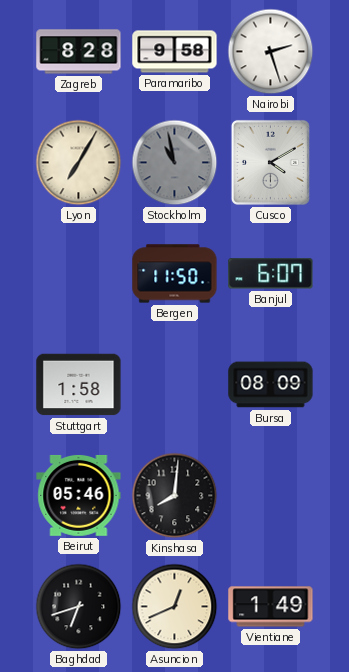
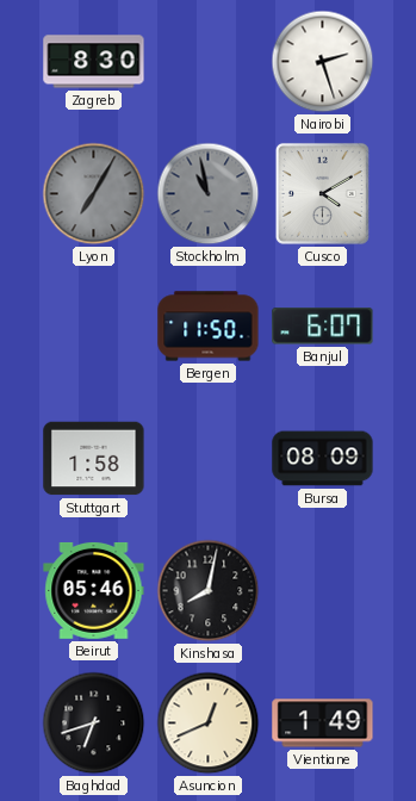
Zagreb: 8:28 -> 8:30
Paramaribo: 9:58 -> none
Lyon dial: cream -> grey
Kinshasa: 8:01 -> 8:02
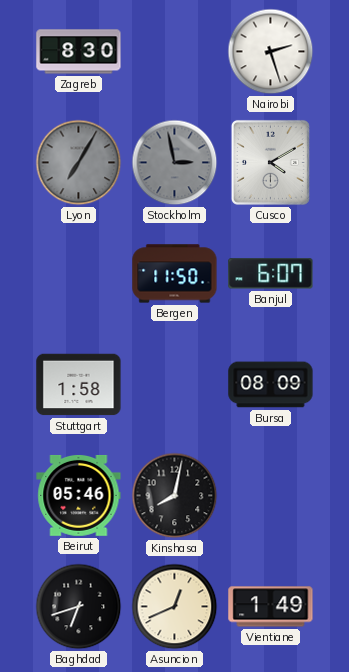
Stockholm: 10:58 -> 2:58
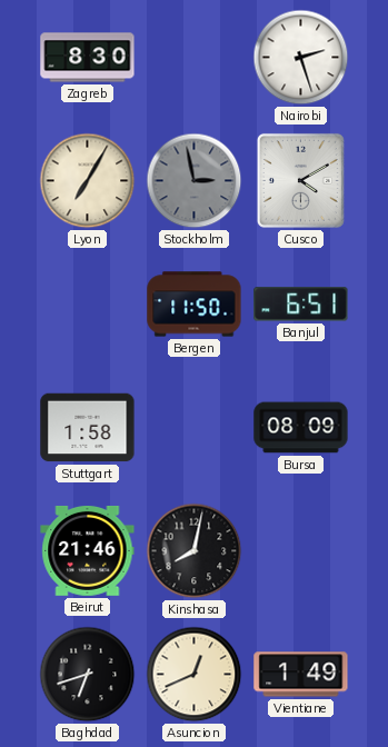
Lyon dial: grey -> cream
Banjul: 6:07 -> 6:51
Beirut: 05:46 -> 21:46
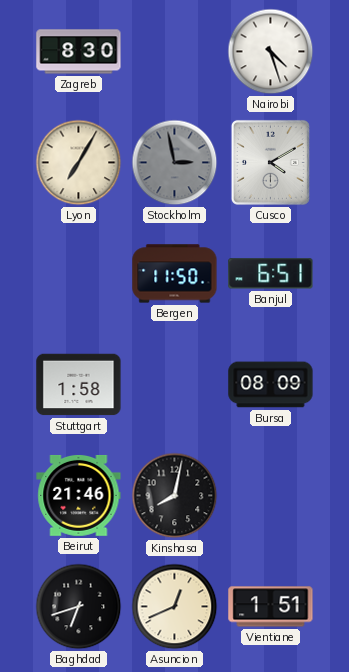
Nairobi: 2:27 -> 4:27
Vientiane: 1:49 -> 1:51
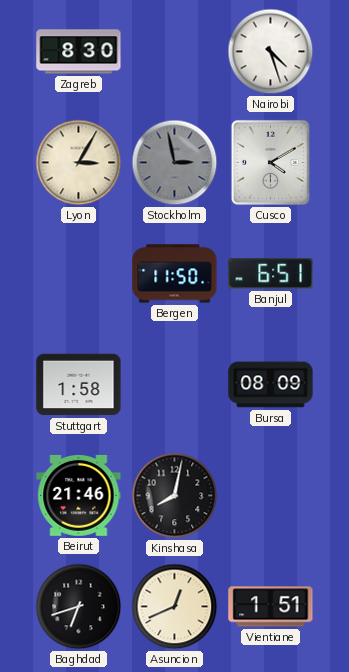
Lyon: 7:05 -> 3:05
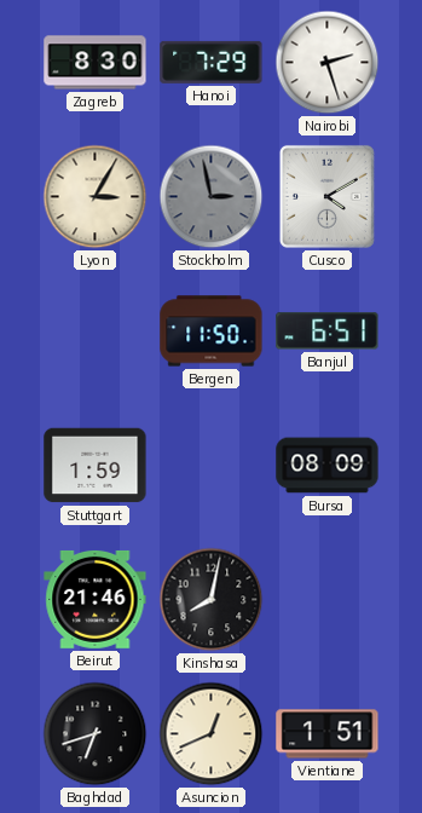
Hanoi: none -> 7:29
Nairobi: 4:27 -> 2:27
Stuttgart: 1:58 -> 1:59
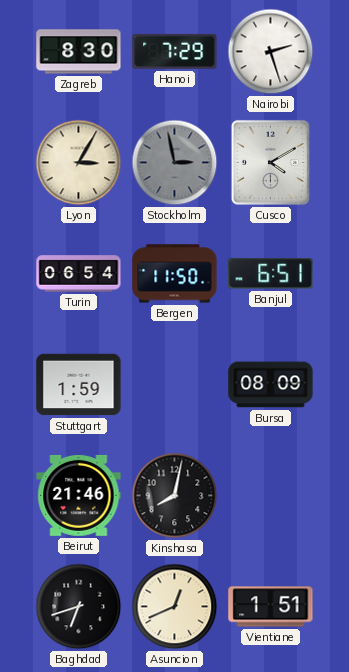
Turin: none -> 06:54
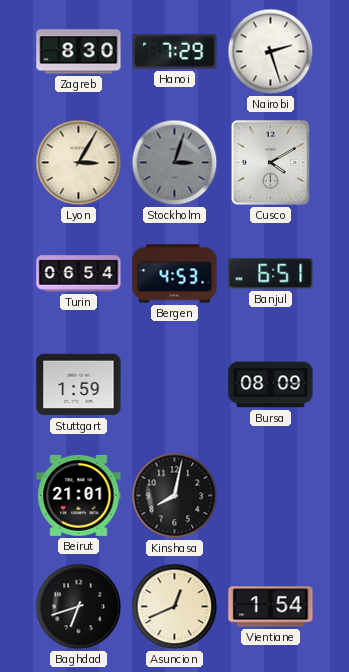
Stockholm: 2:58 -> 3:03
Bergen: 11:50 -> 4:53
Beirut: 21:46 -> 21:01
Vientiane: 1:51 -> 1:54
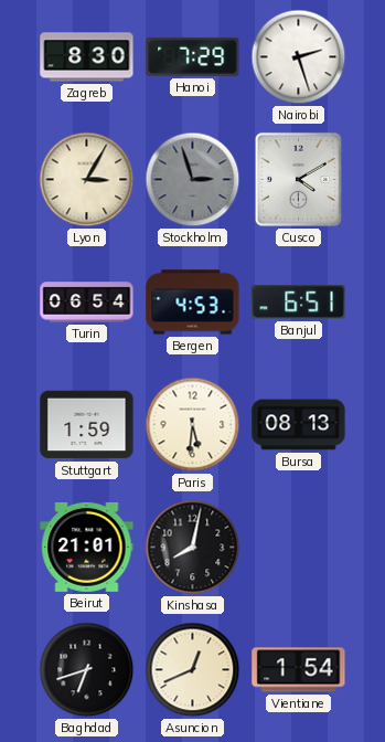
Stockholm: 3:03 -> 2:57
Paris: none -> 5:31
Bursa: 08:09 -> 08:13
